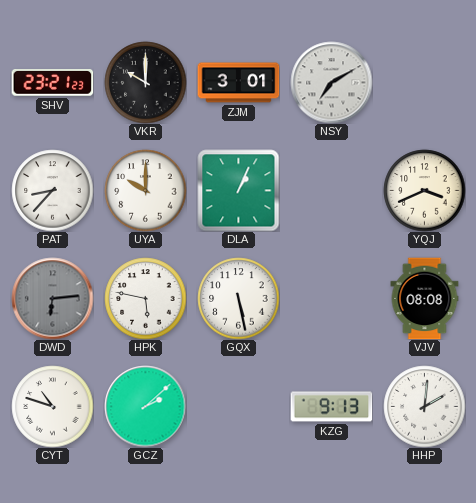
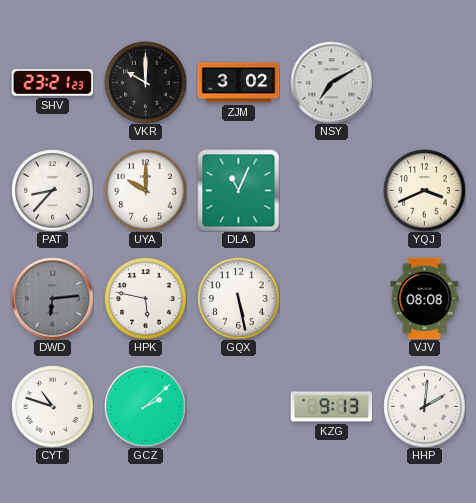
ZJM: 3:01 -> 3:02
DLA: 1:04 -> 11:04
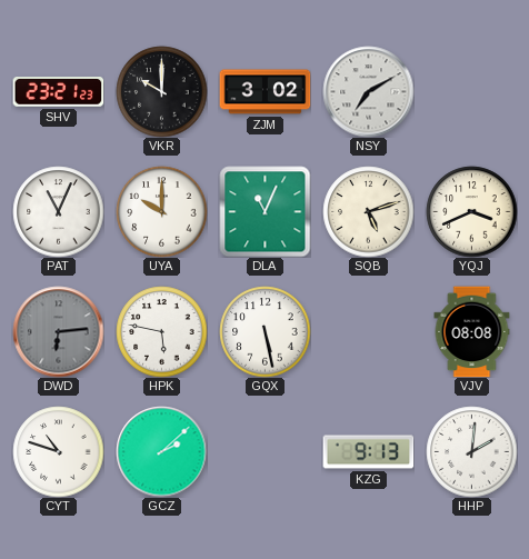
PAT: 8:37 -> 11:04
SQB: none -> 5:12
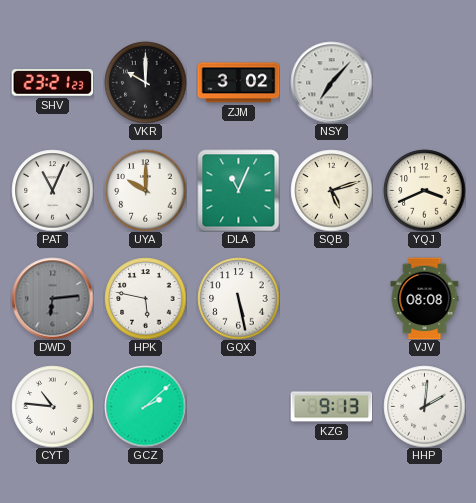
NSY: 7:10 -> 7:07
CYT: 10:48 -> 10:46
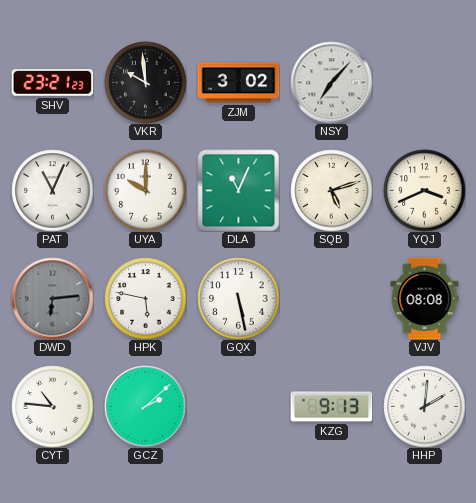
VKR: 10:00 -> 9:59
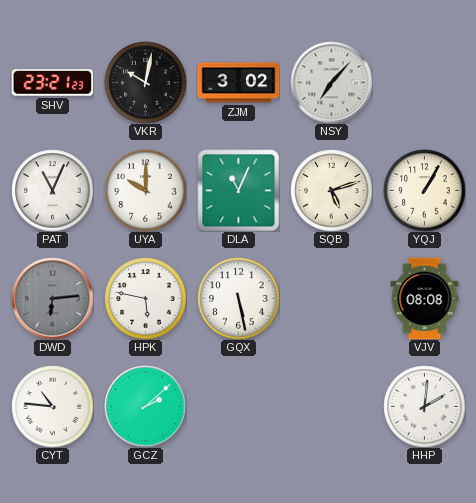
VKR: 9:59 -> 10:02
YQJ: 3:41 -> 1:05
KZG: 9:13 -> none
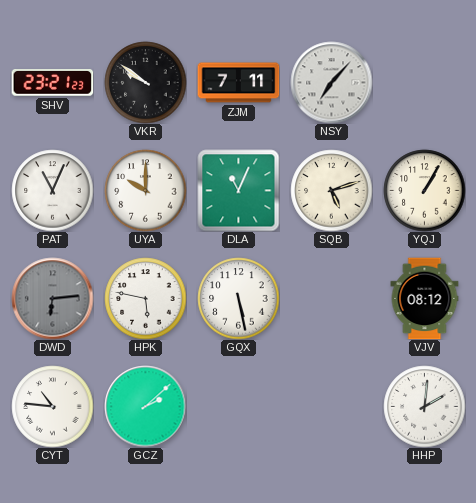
VKR: 10:02 -> 9:51
ZJM: 3:02 -> 7:11
VJV: 08:08 -> 08:12
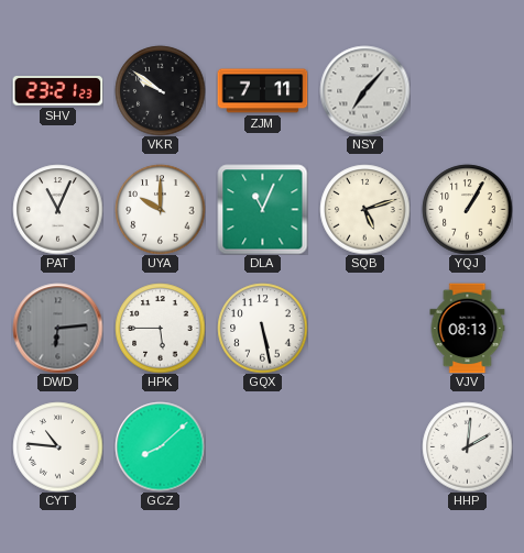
HPK: 5:47 -> 5:45
VJV: 08:12 -> 08:13
GCZ: 2:08 -> 8:08
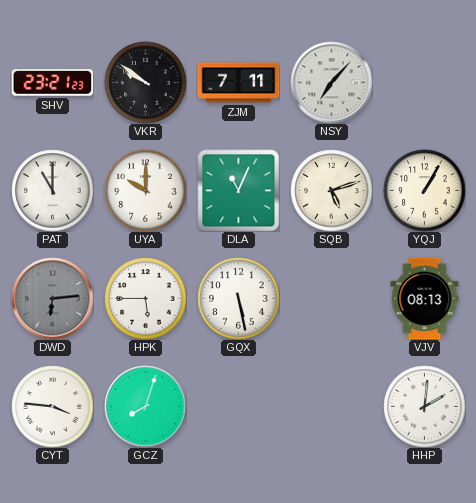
PAT: 11:04 -> 11:00
CYT: 10:46 -> 3:46
GCZ: 8:08 -> 8:03
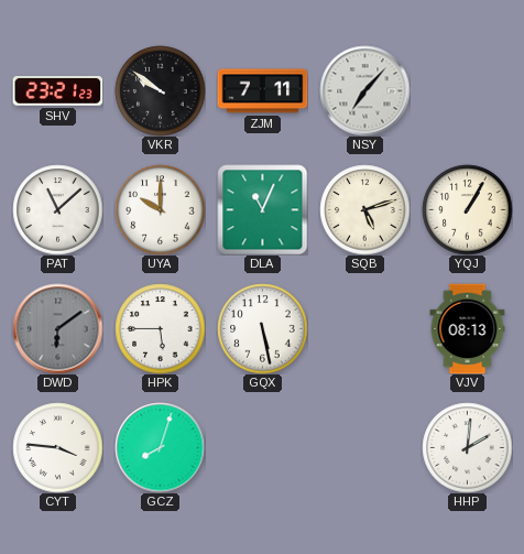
PAT: 11:00 -> 11:08
DWD: 6:14 -> 6:09
